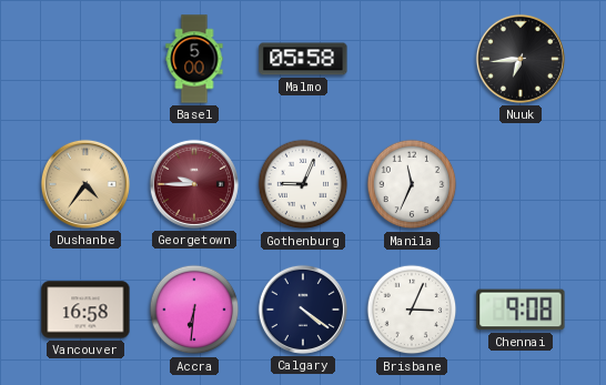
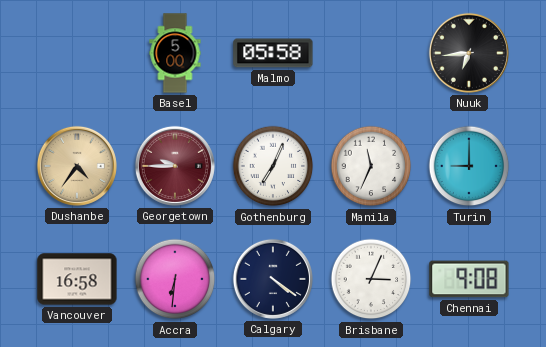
Gothenburg: 9:04 -> 7:04
Turin: none -> 9:00
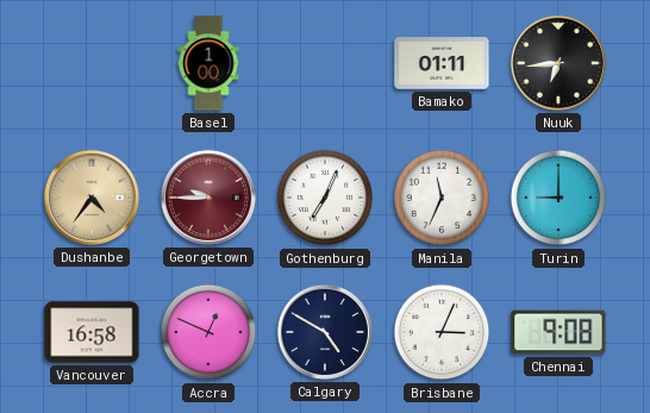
Basel: 5:00 -> 1:00
Malmo: 05:58 -> none
Bamako: none -> 01:11
Accra: 6:31 -> 12:49
Calgary: 4:21 -> 4:50
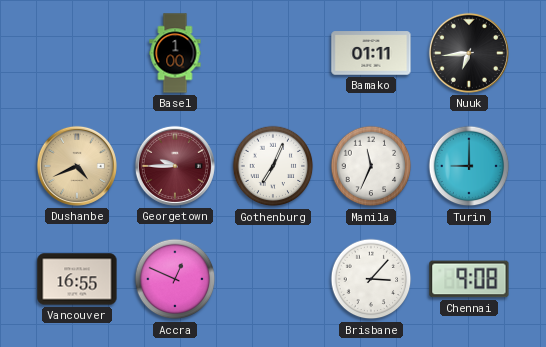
Dushanbe: 4:36 -> 4:41
Vancouver: 16:58 -> 16:55
Calgary: 4:50 -> none
Brisbane: 3:04 -> 3:07
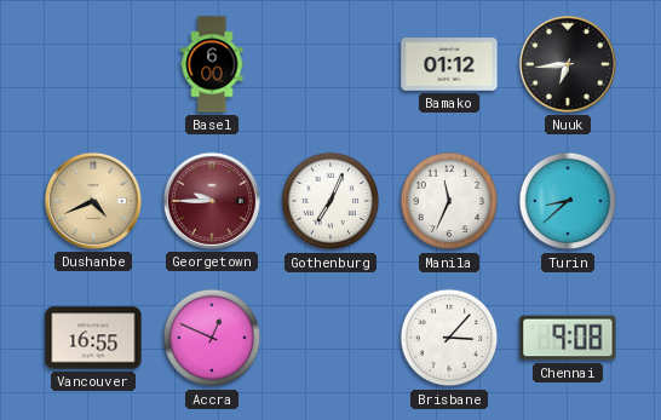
Basel: 1:00 -> 6:00
Bamako: 01:11 -> 01:12
Turin: 9:00 -> 8:38
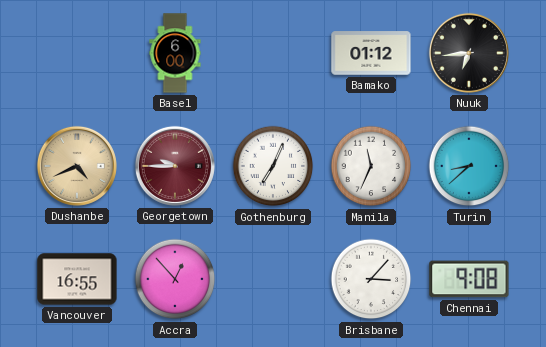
Accra: 12:49 -> 12:53
